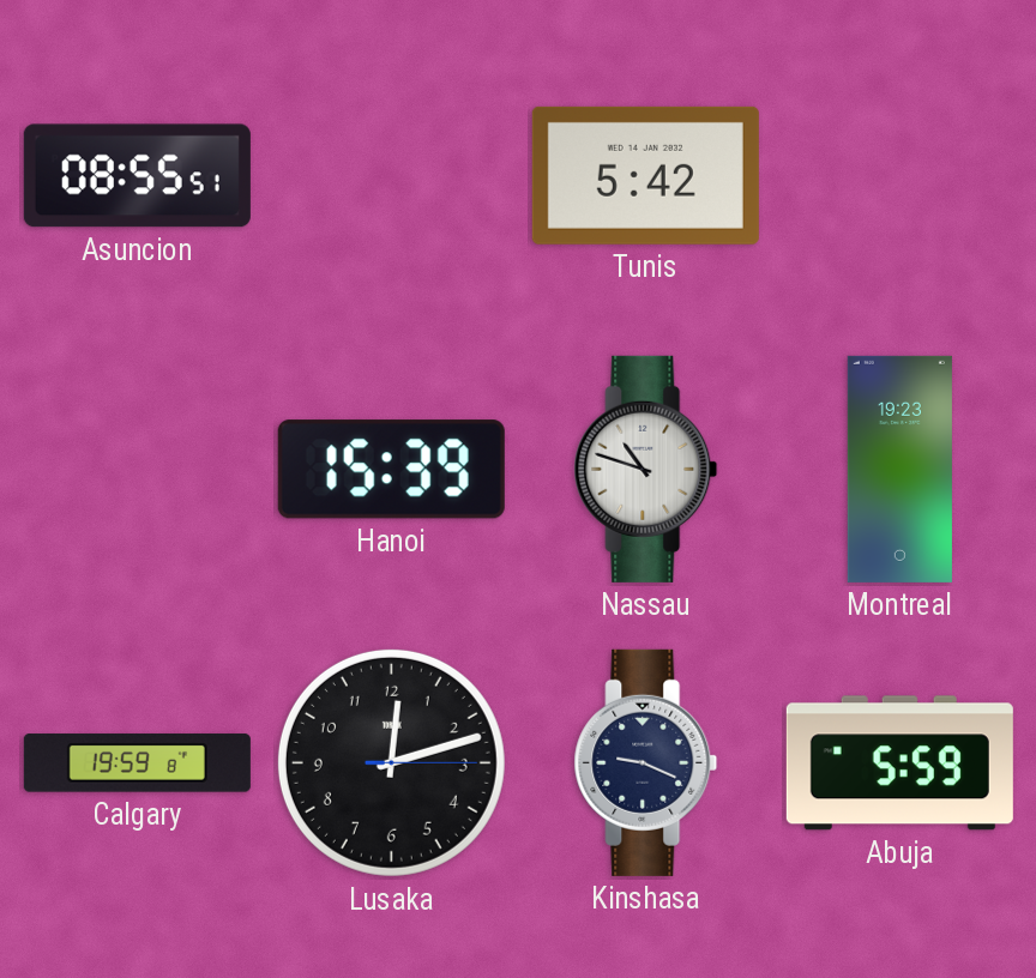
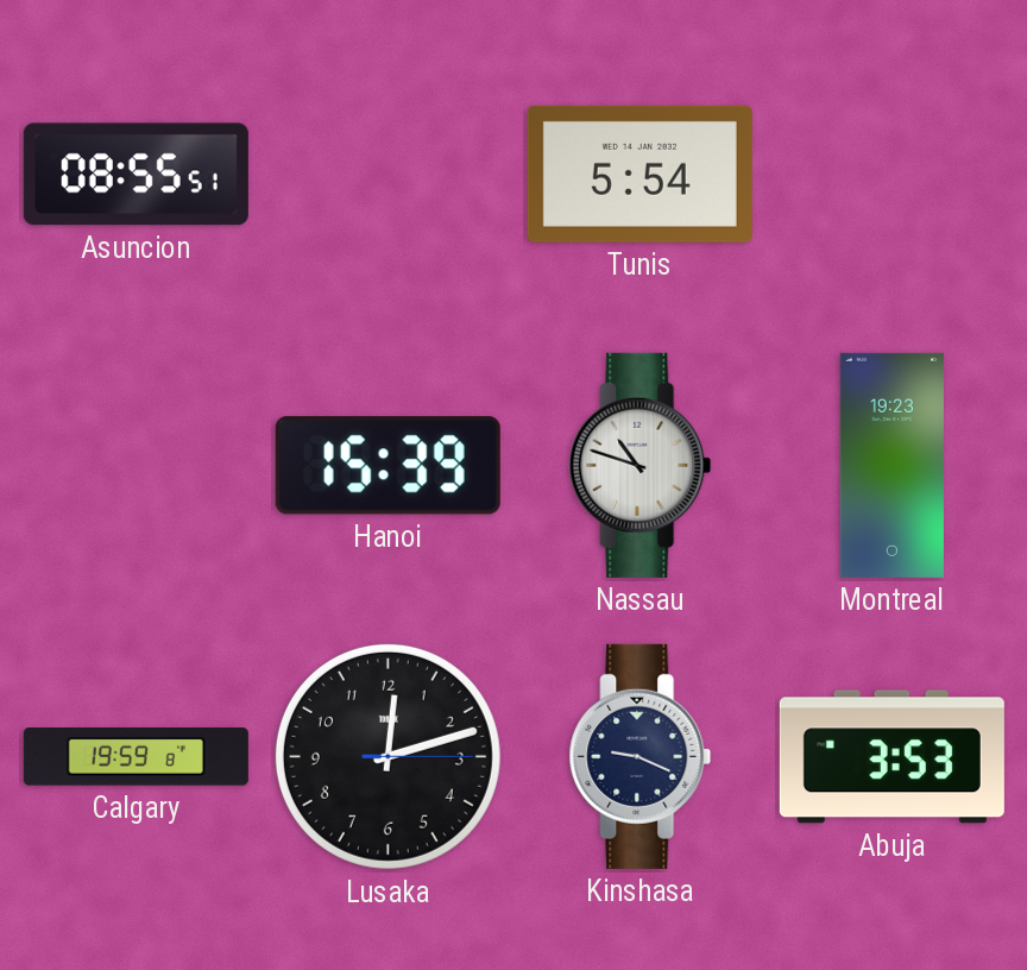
Tunis: 5:42 -> 5:54
Abuja: 5:59 -> 3:53
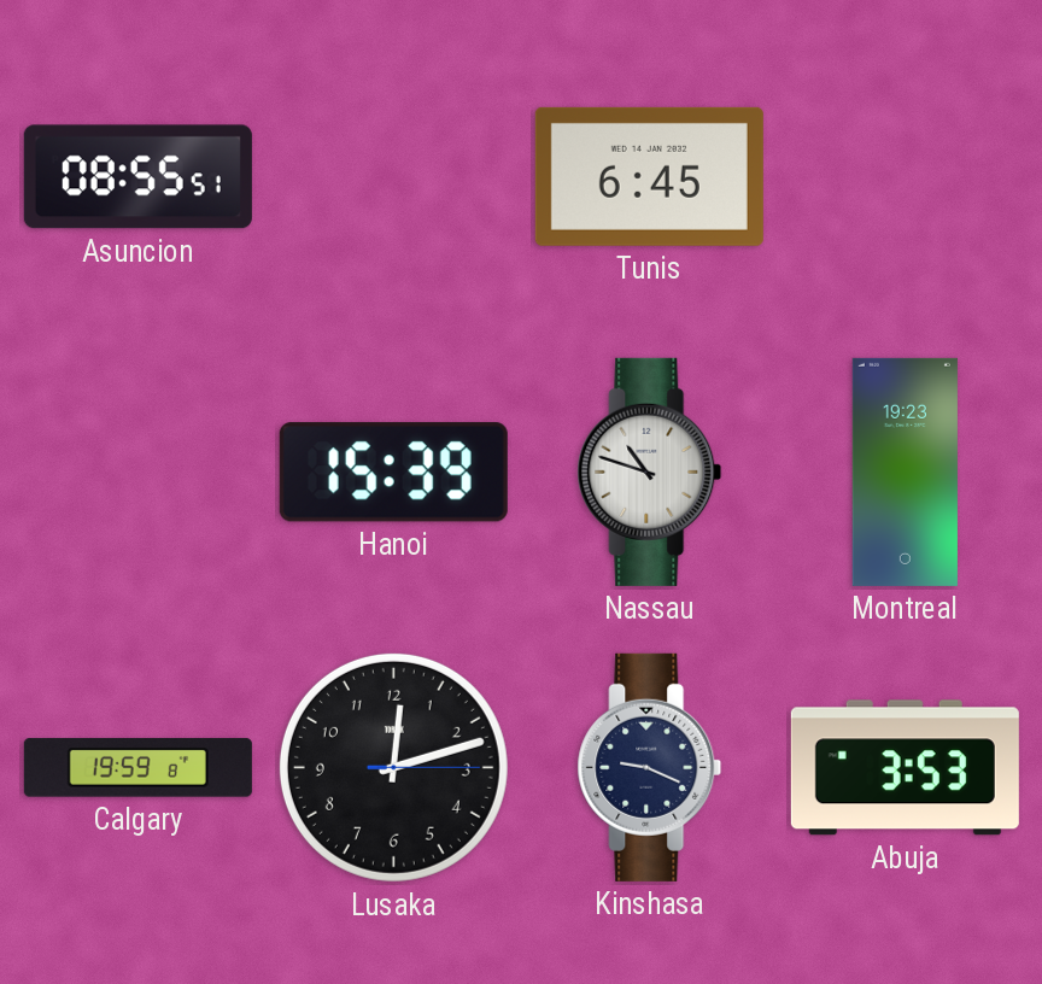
Tunis: 5:54 -> 6:45
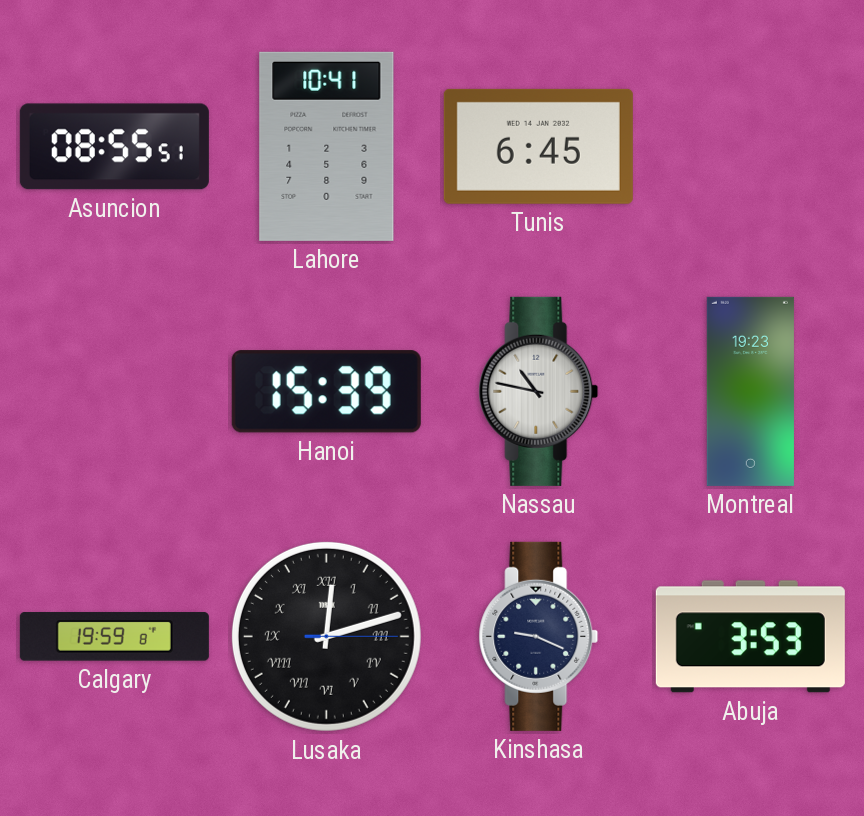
Lahore: none -> 10:41
Nassau: 10:48 -> 10:47
Lusaka numerals: Arabic -> Roman
